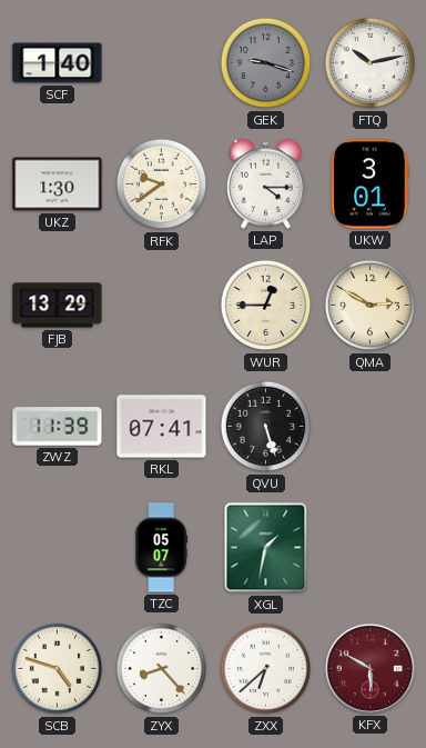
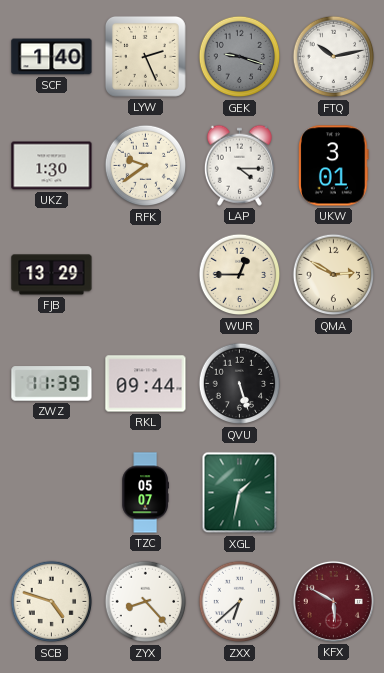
LYW: none -> 2:26
RKL: 07:41 -> 09:44
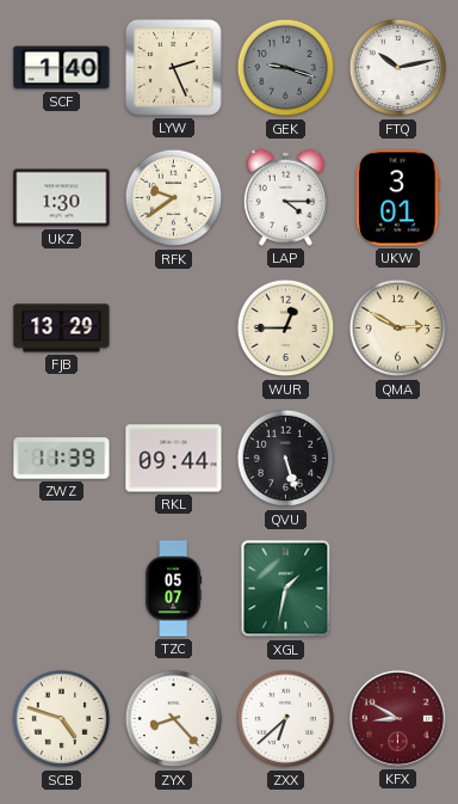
KFX: 5:50 -> 8:50
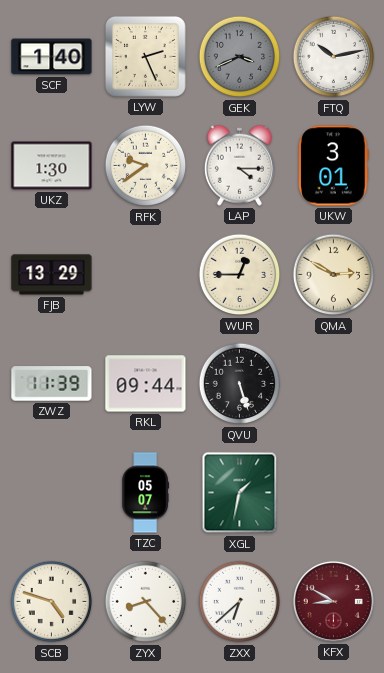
GEK: 9:18 -> 3:41
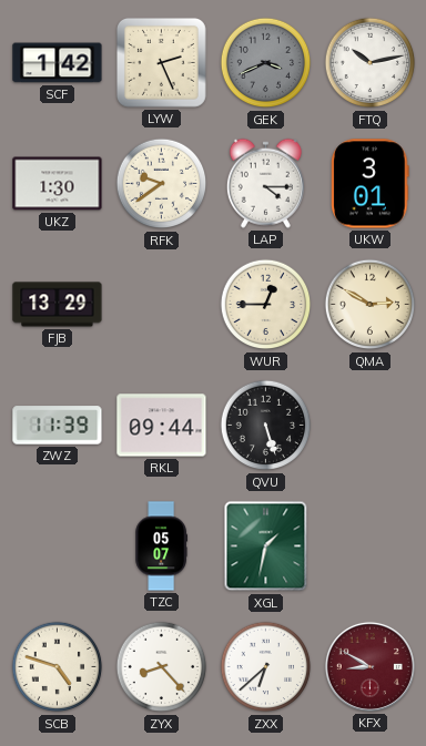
SCF: 1:40 -> 1:42
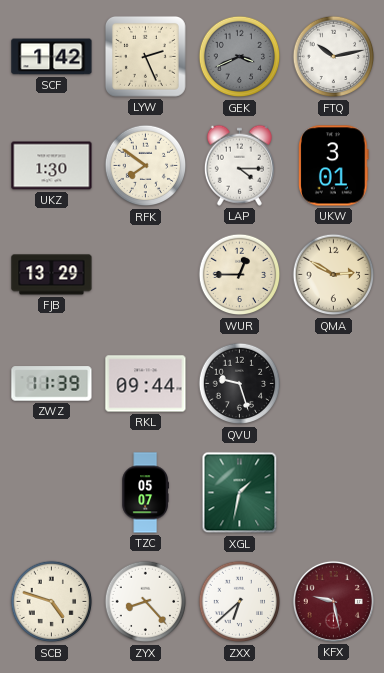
RFK: 9:39 -> 7:51
QVU: 5:27 -> 9:27
KFX: 8:50 -> 9:28
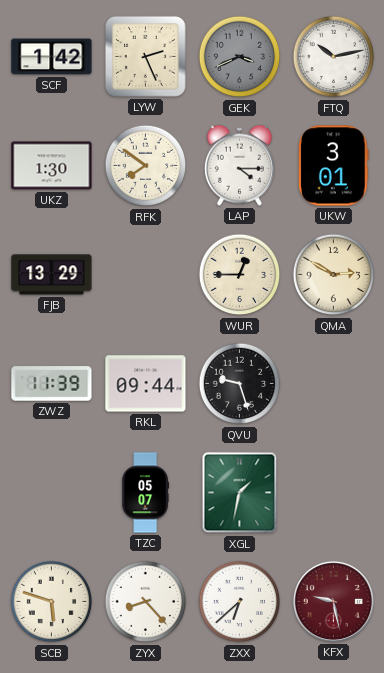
SCB: 4:48 -> 5:48
